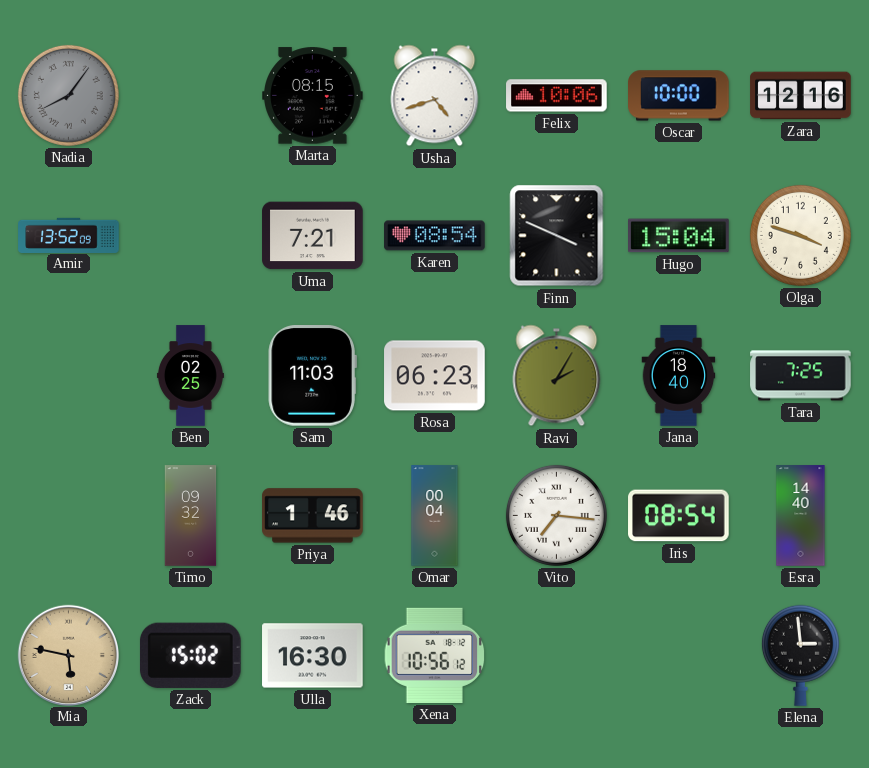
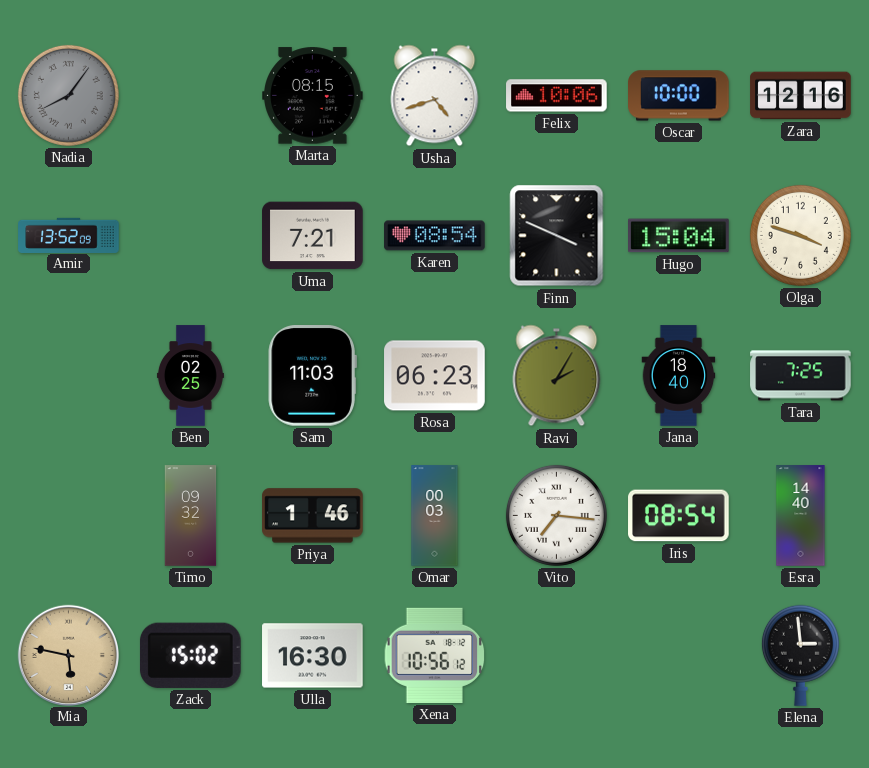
Omar: 00:04 -> 00:03
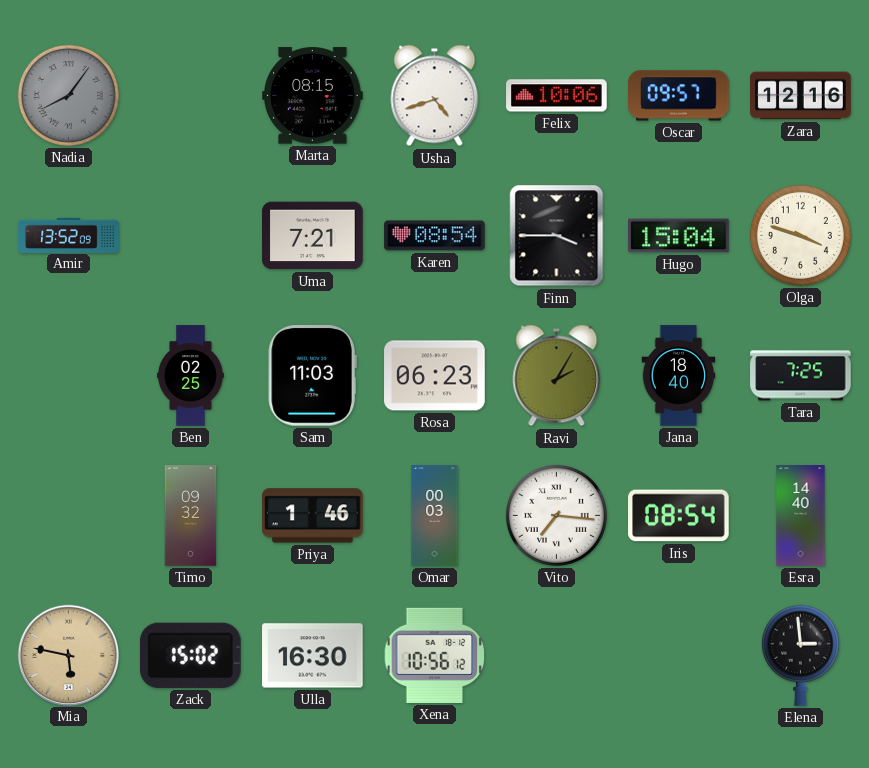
Oscar: 10:00 -> 09:57
Finn: 3:49 -> 3:45
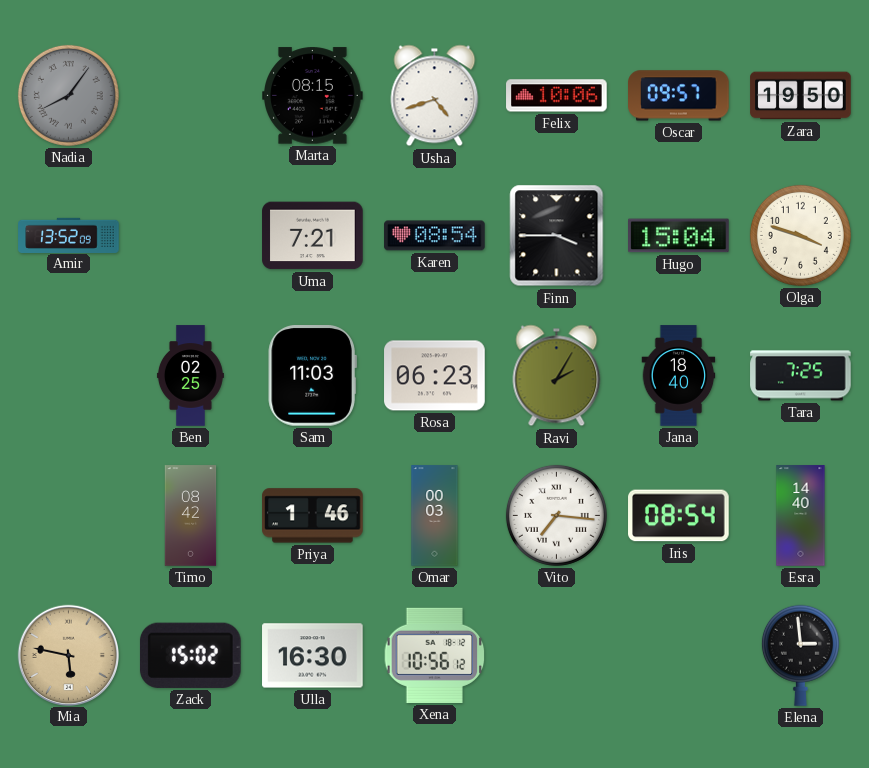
Zara: 12:16 -> 19:50
Timo: 09:32 -> 08:42
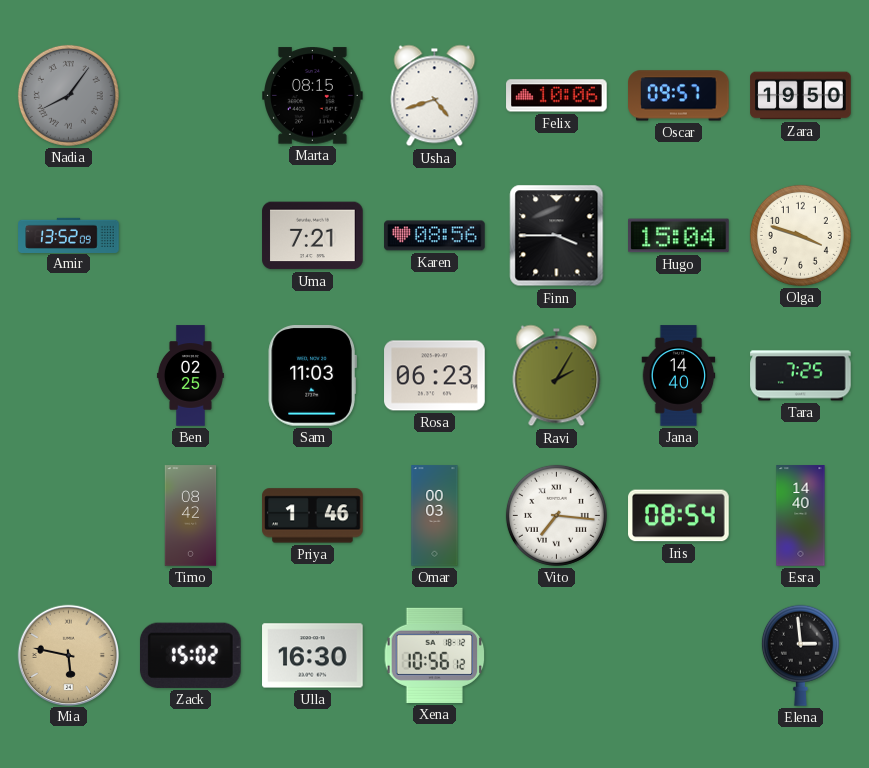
Karen: 08:54 -> 08:56
Jana: 18:40 -> 14:40
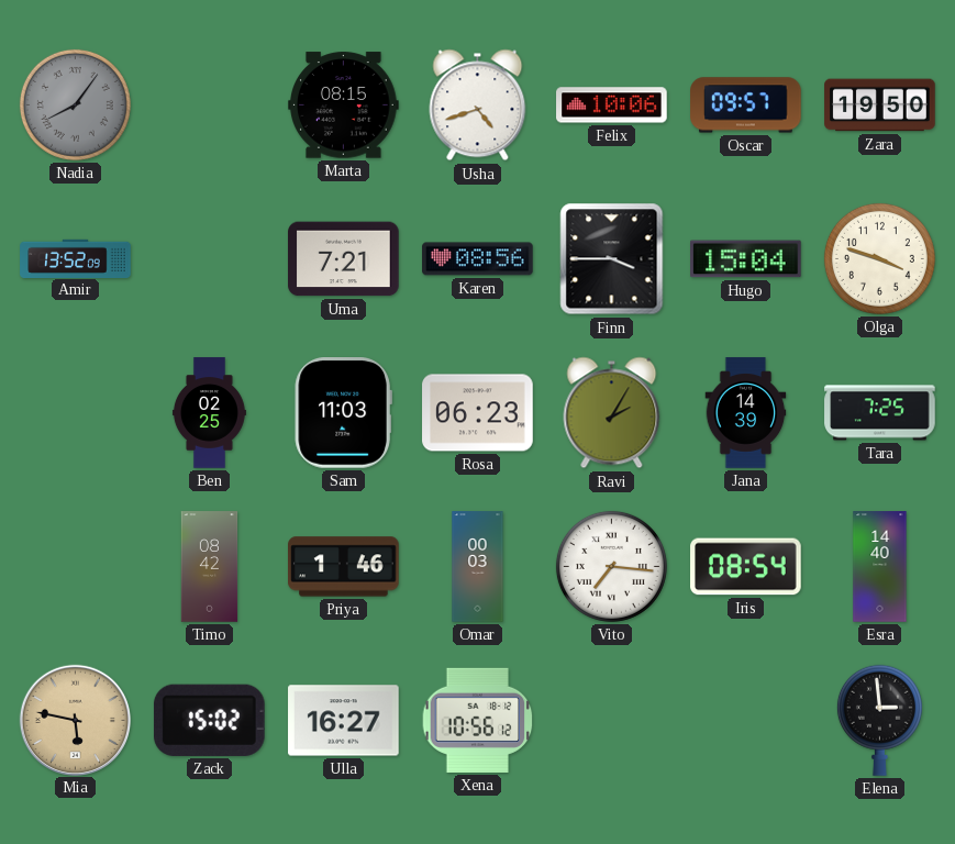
Jana: 14:40 -> 14:39
Ulla: 16:30 -> 16:27
